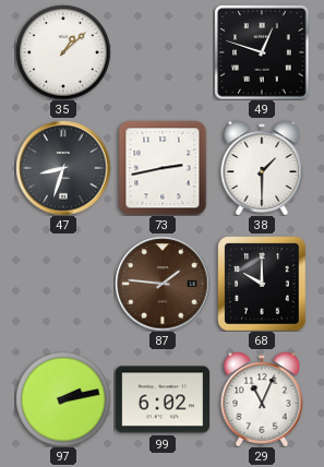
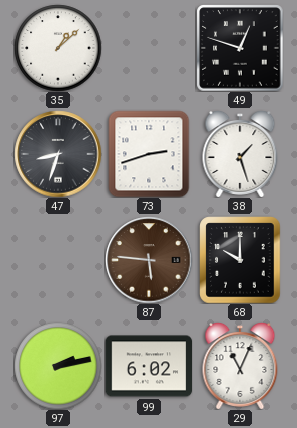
73: 2:43 -> 2:42
38: 1:30 -> 1:27
87: 1:46 -> 5:46
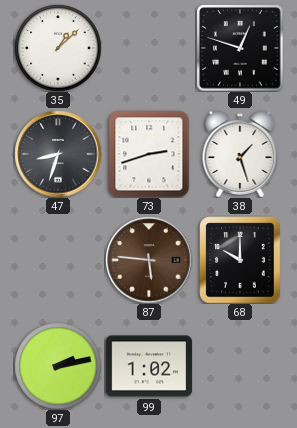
99: 6:02 -> 1:02
29: 11:04 -> none
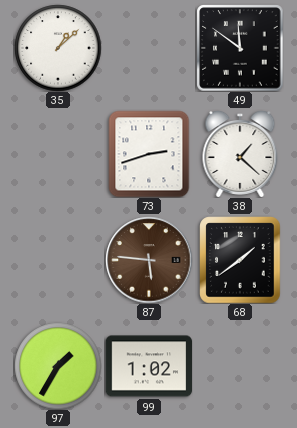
49: 12:48 -> 11:51
47: 8:33 -> none
38: 1:27 -> 1:22
68: 10:00 -> 1:39
97: 2:13 -> 1:35
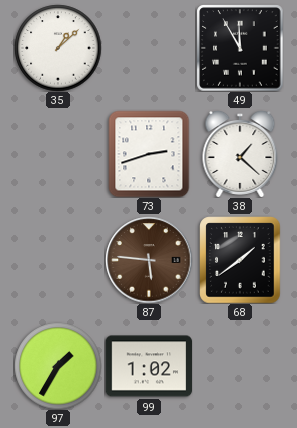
49: 11:51 -> 11:55
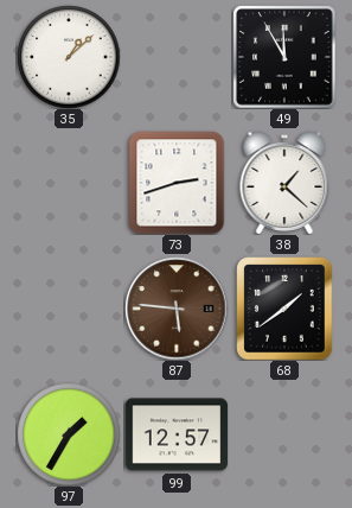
99: 1:02 -> 12:57
